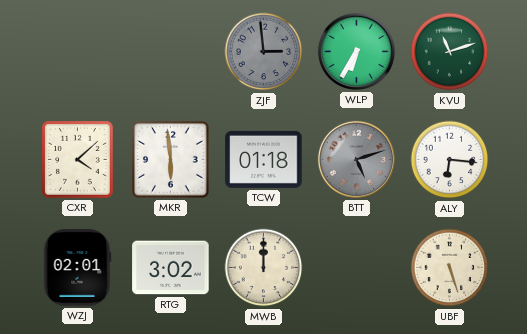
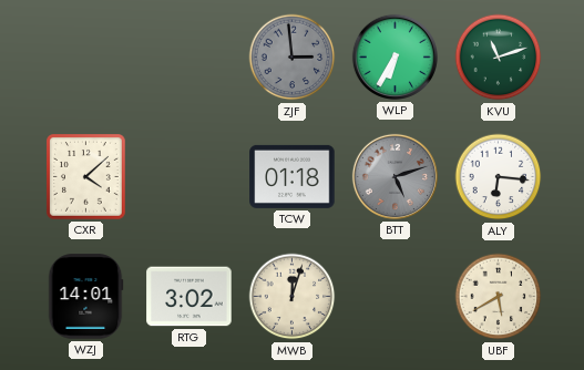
MKR: 5:59 -> none
WZJ: 02:01 -> 14:01
MWB: 12:00 -> 12:03
UBF: 5:27 -> 5:40
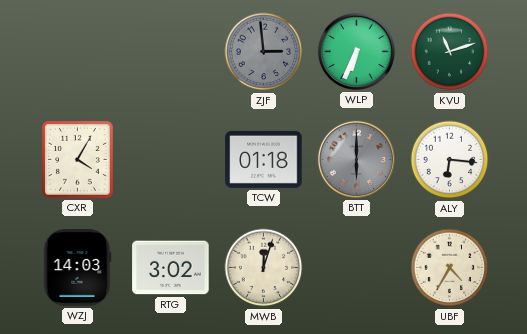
WLP: 6:35 -> 6:34
CXR: 4:08 -> 4:05
BTT: 5:12 -> 6:00
WZJ: 14:01 -> 14:03
UBF: 5:40 -> 4:35
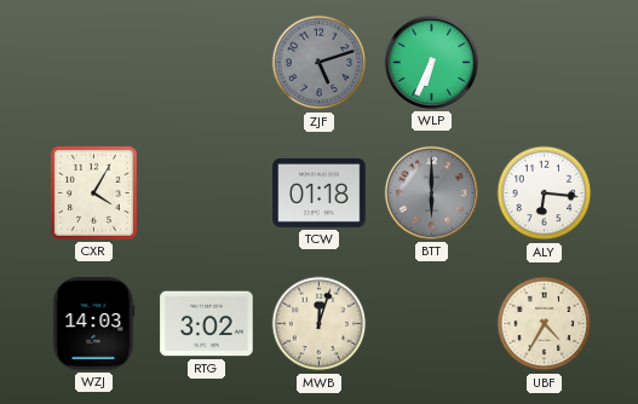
ZJF: 2:59 -> 5:12
KVU: 11:12 -> none
